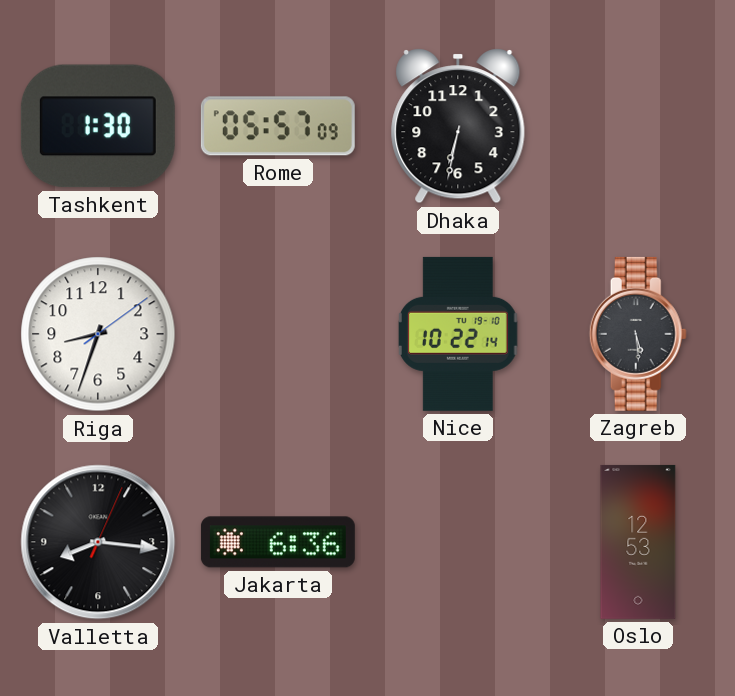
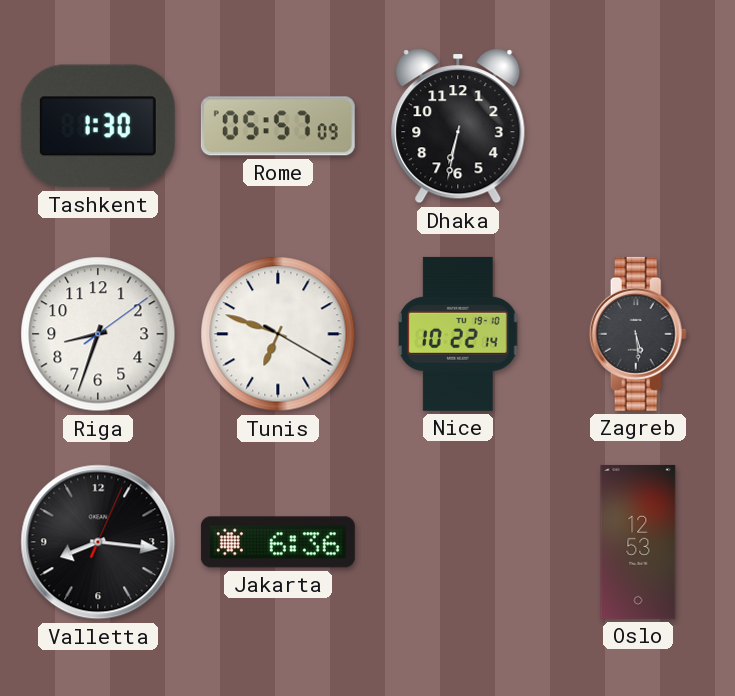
Tunis: none -> 6:48
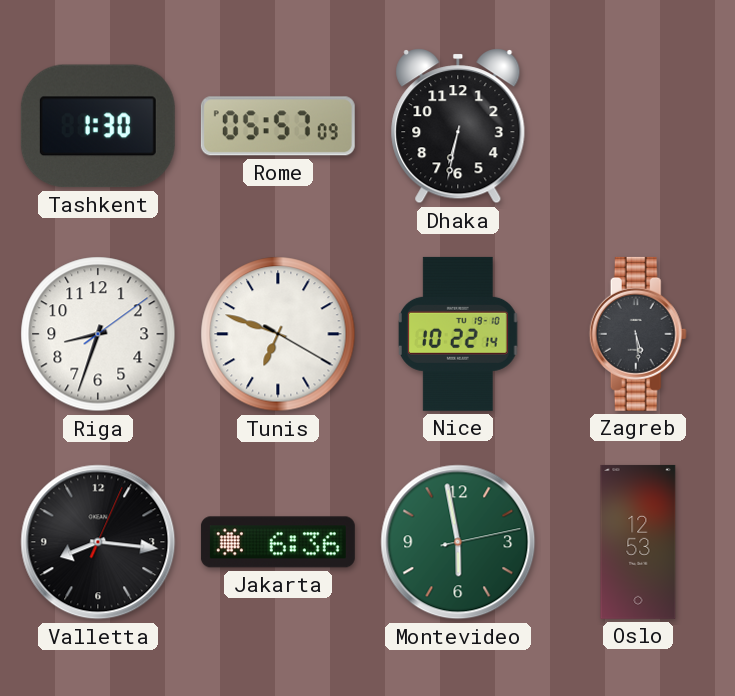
Montevideo: none -> 5:58
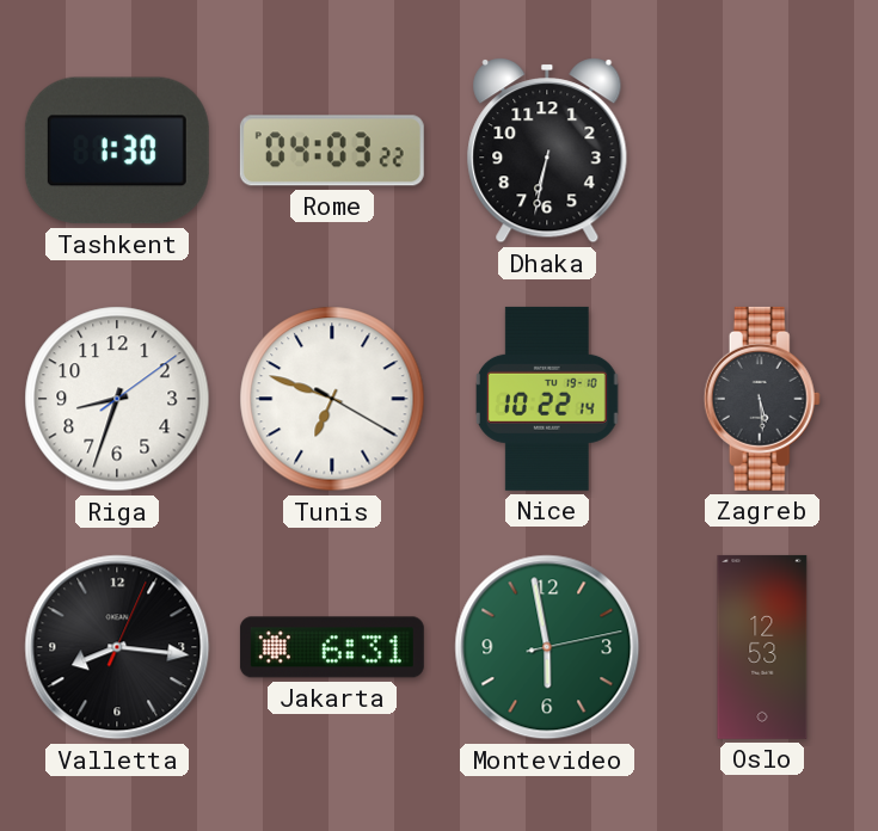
Rome: 05:57 -> 04:03
Jakarta: 6:36 -> 6:31
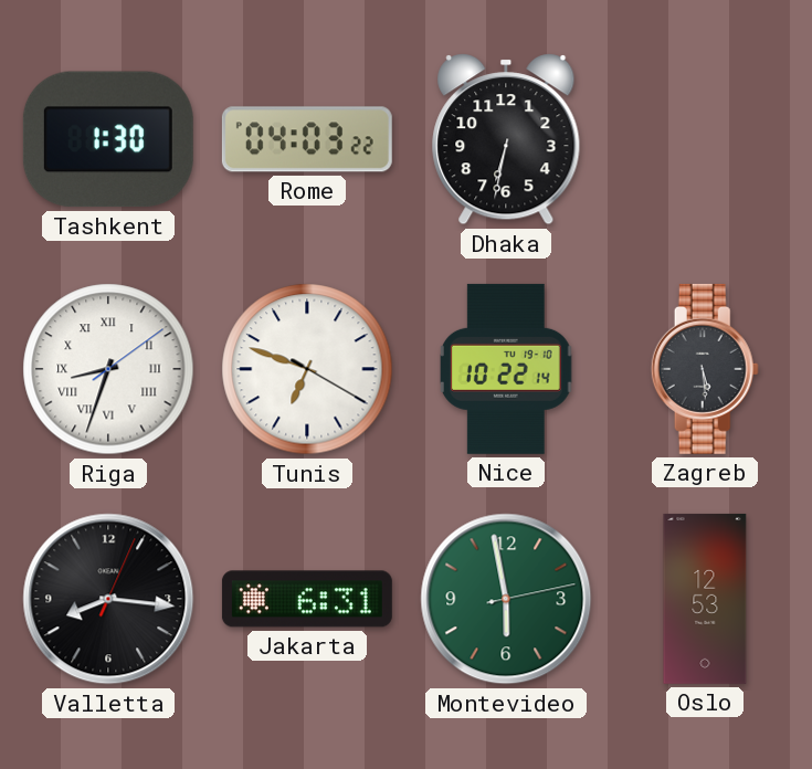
Riga numerals: Arabic -> Roman
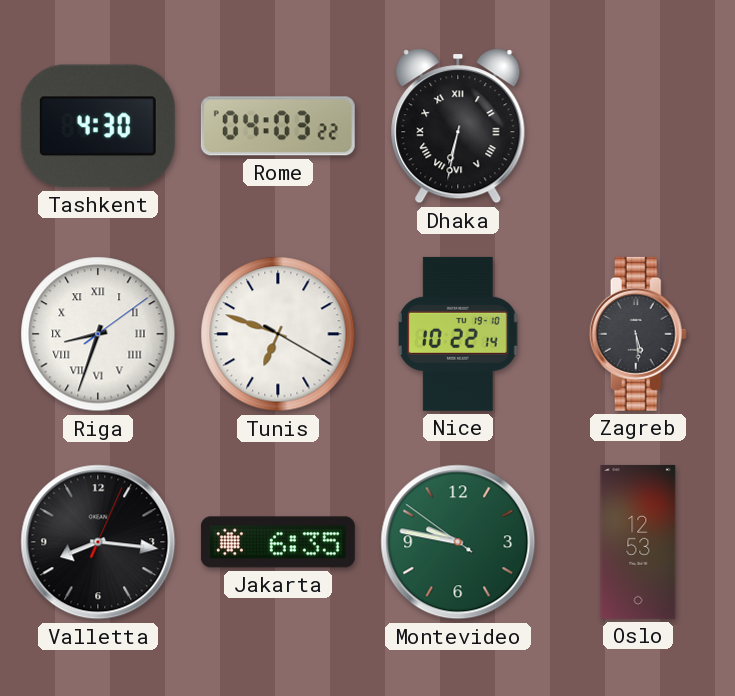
Tashkent: 1:30 -> 4:30
Dhaka numerals: Arabic -> Roman
Jakarta: 6:31 -> 6:35
Montevideo: 5:58 -> 9:46
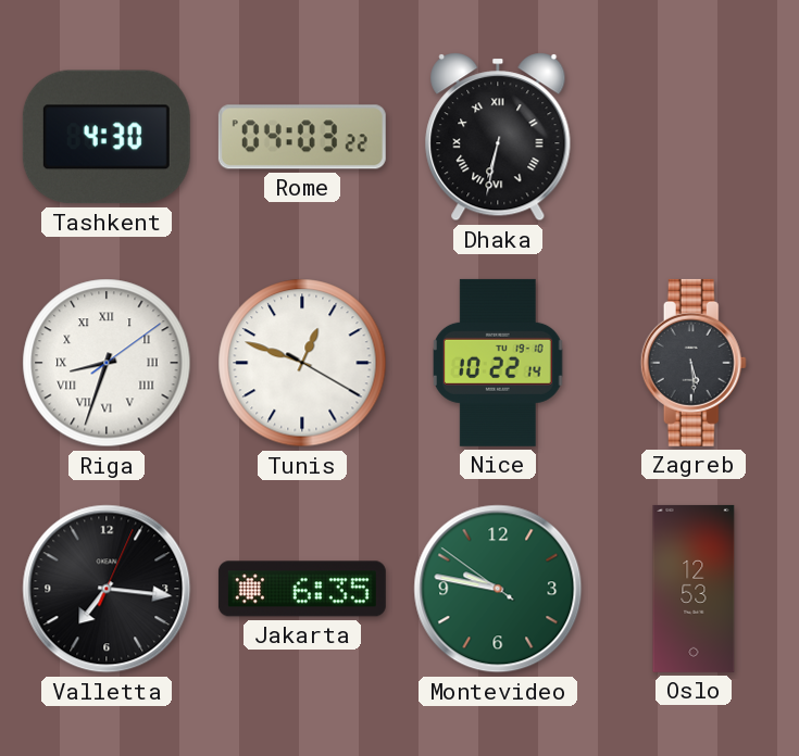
Tunis: 6:48 -> 12:48
Valletta: 8:16 -> 7:16
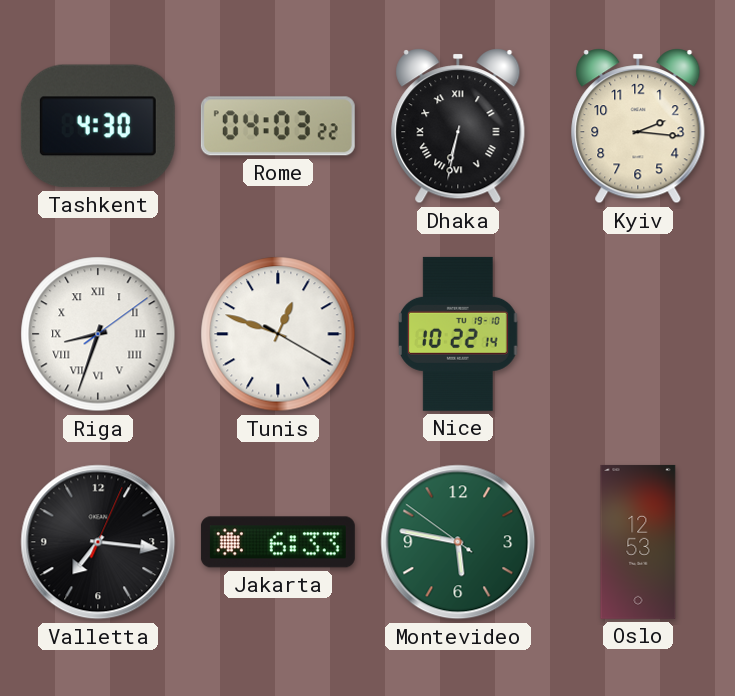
Kyiv: none -> 2:16
Zagreb: 5:29 -> none
Jakarta: 6:35 -> 6:33
Montevideo: 9:46 -> 5:46
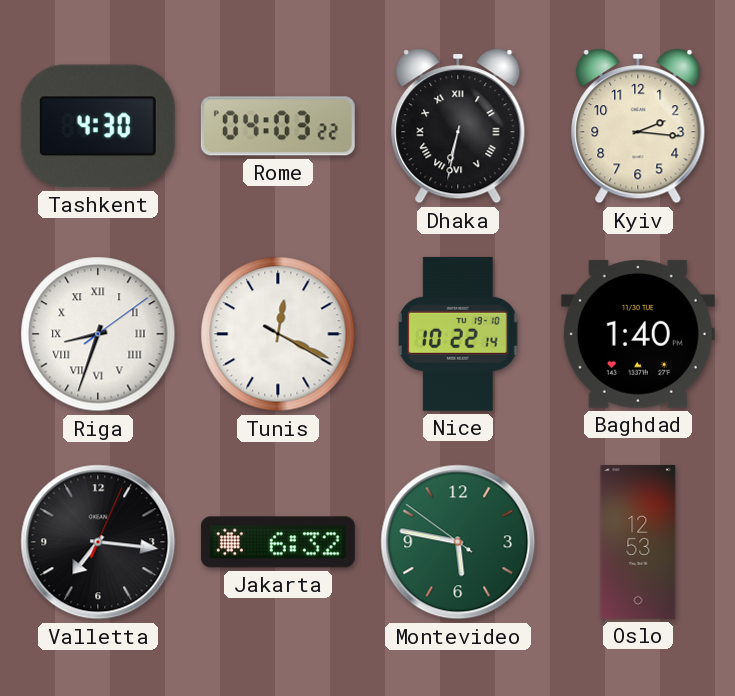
Tunis: 12:48 -> 12:19
Baghdad: none -> 1:40
Jakarta: 6:33 -> 6:32
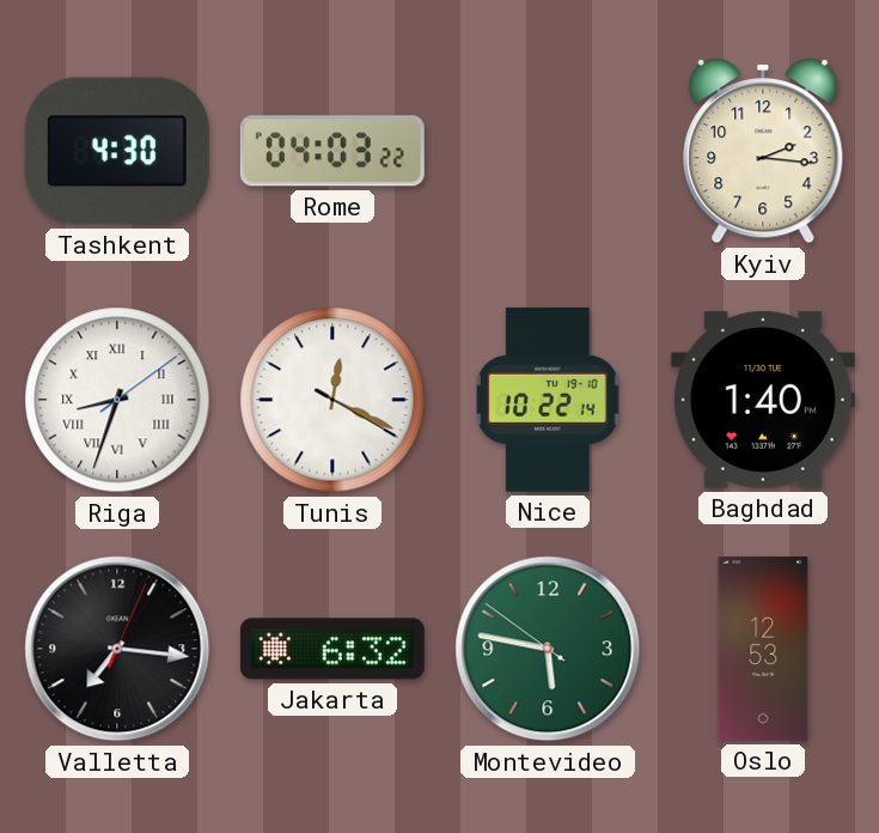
Dhaka: 6:32 -> none
